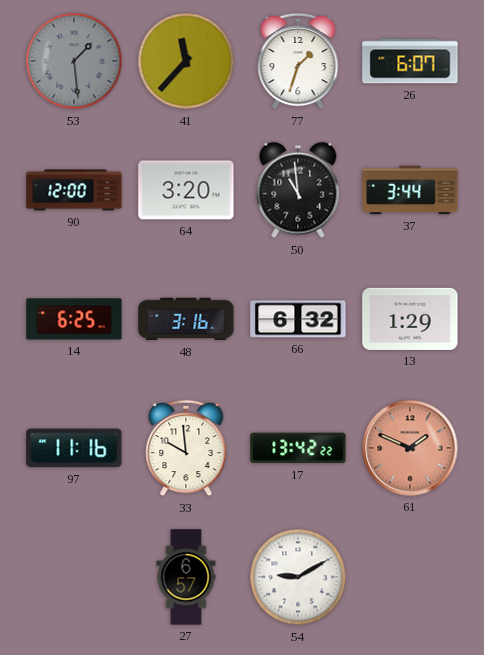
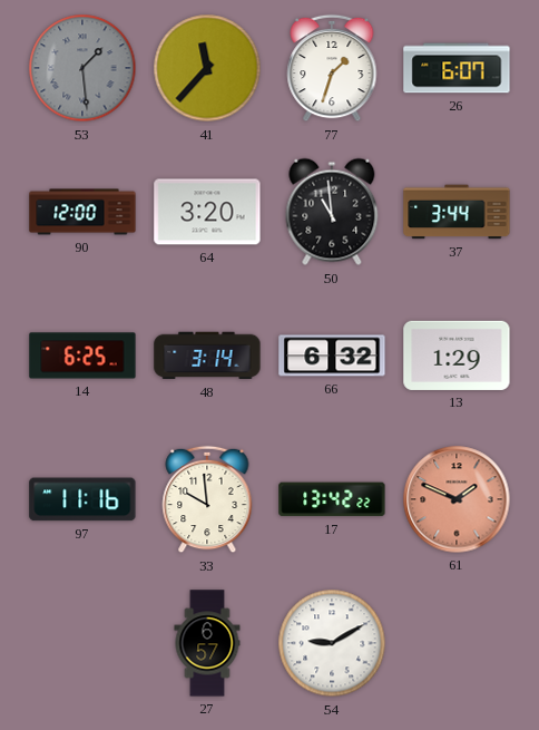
48: 3:16 -> 3:14
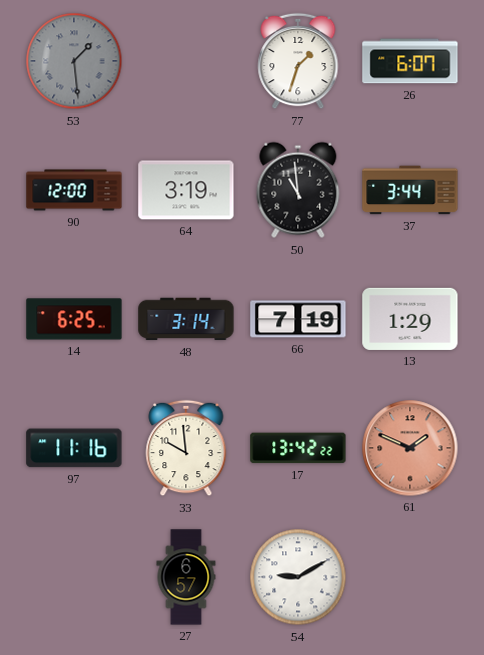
41: 11:37 -> none
64: 3:20 -> 3:19
66: 6:32 -> 7:19
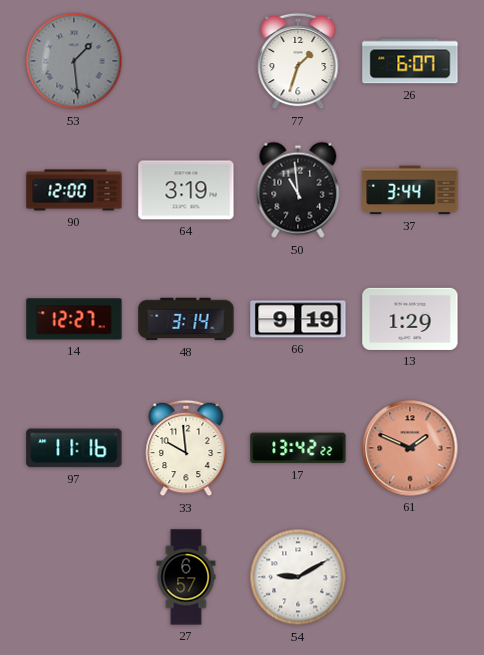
14: 6:25 -> 12:27
66: 7:19 -> 9:19
